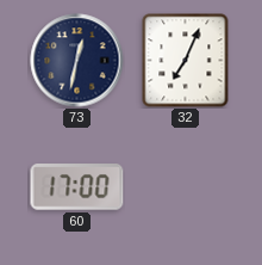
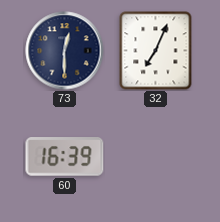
73: 12:32 -> 12:30
60: 17:00 -> 16:39
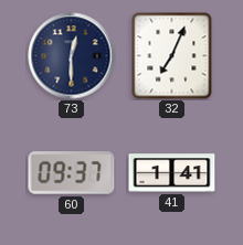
60: 16:39 -> 09:37
41: none -> 1:41
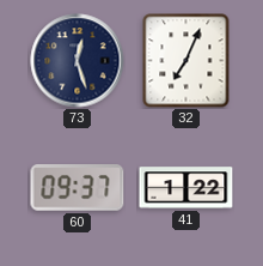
73: 12:30 -> 12:27
41: 1:41 -> 1:22
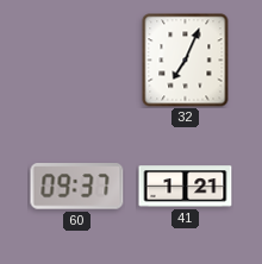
73: 12:27 -> none
41: 1:22 -> 1:21
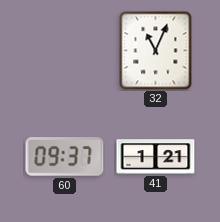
32: 7:04 -> 11:04
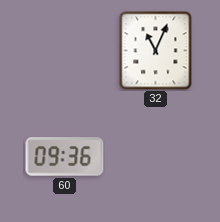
60: 09:37 -> 09:36
41: 1:21 -> none
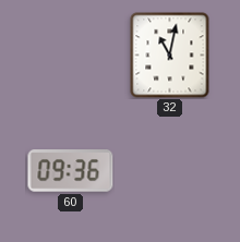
32: 11:04 -> 11:02
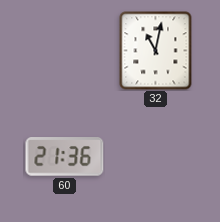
60: 09:36 -> 21:36
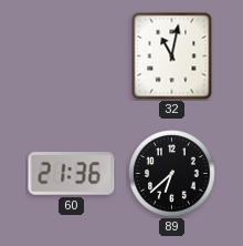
89: none -> 6:38
